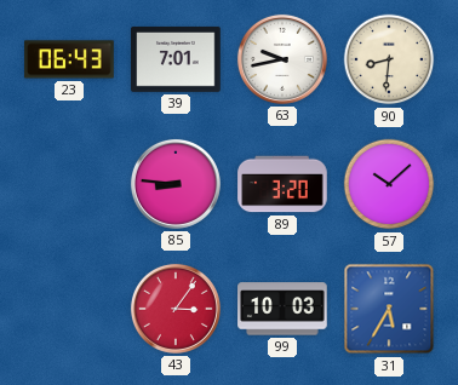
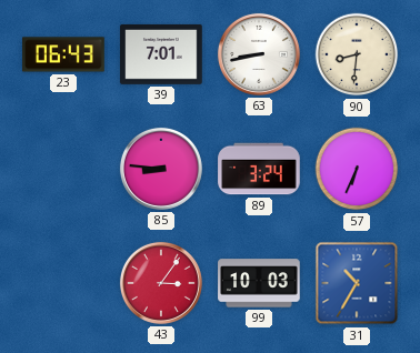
63: 9:43 -> 8:43
89: 3:20 -> 3:24
57: 10:08 -> 6:34
31: 5:35 -> 10:35
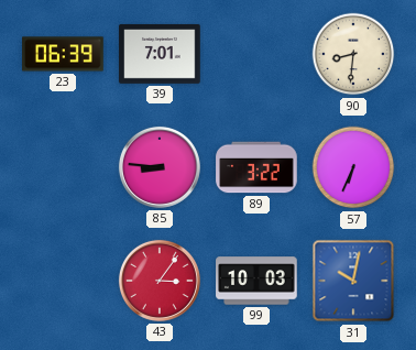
23: 06:43 -> 06:39
63: 8:43 -> none
89: 3:24 -> 3:22
31: 10:35 -> 10:02
